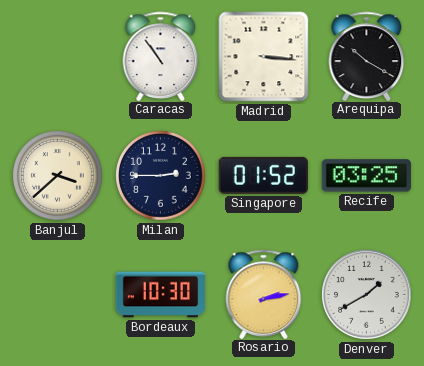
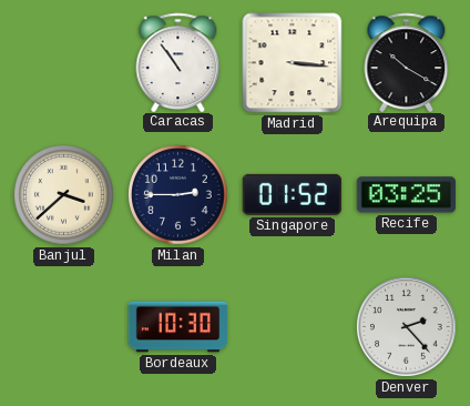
Rosario: 2:13 -> none
Denver: 1:40 -> 2:23
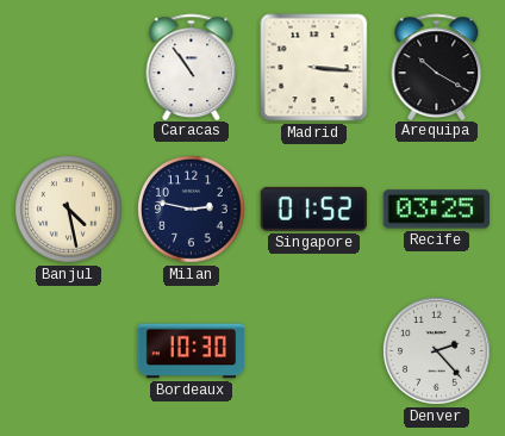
Banjul: 3:38 -> 4:28
Milan: 2:45 -> 2:47
